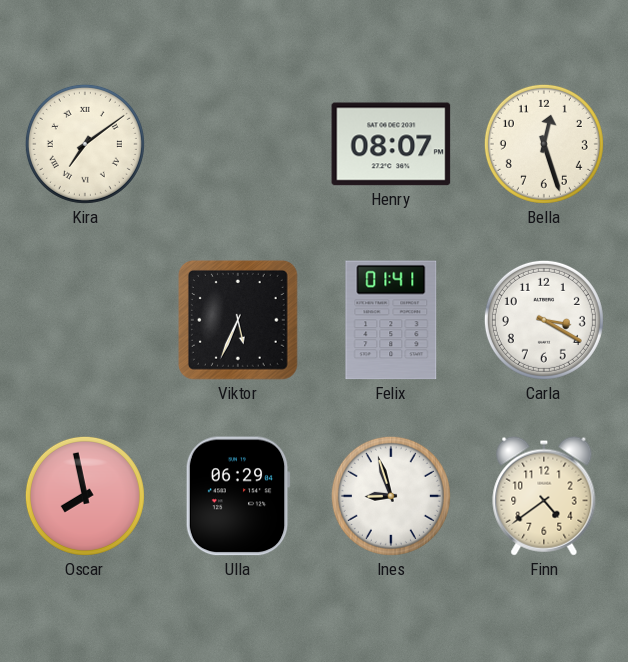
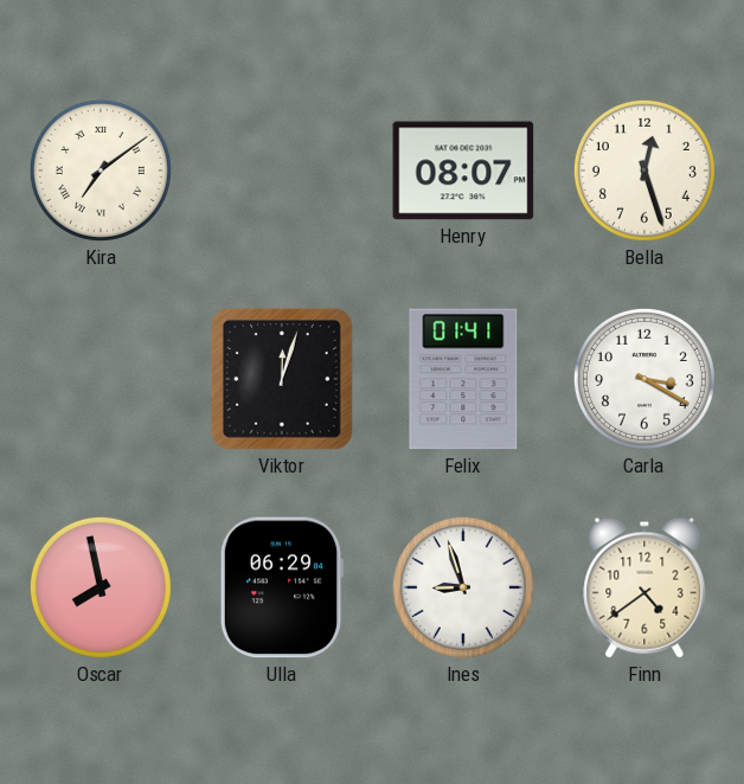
Viktor: 5:34 -> 12:03
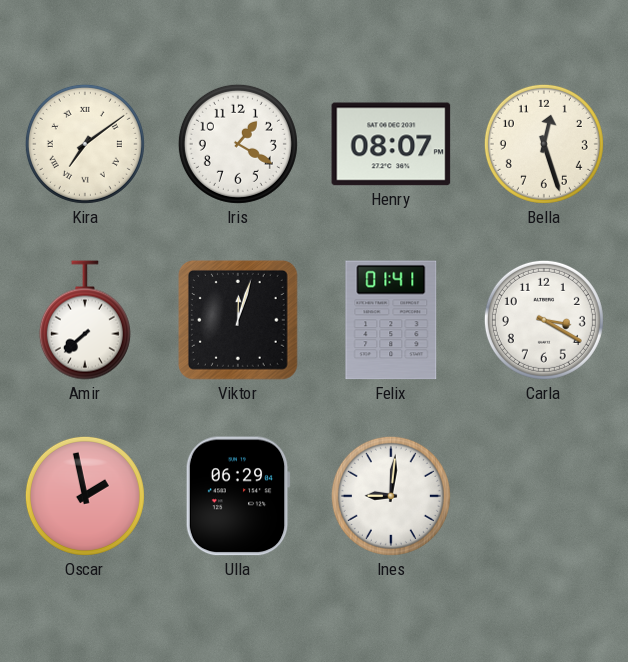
Iris: none -> 1:20
Amir: none -> 7:38
Oscar: 7:58 -> 1:58
Ines: 8:57 -> 9:01
Finn: 4:39 -> none
